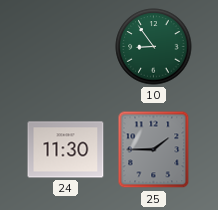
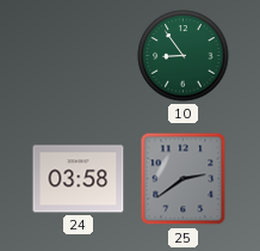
24: 11:30 -> 03:58
25: 1:45 -> 2:39
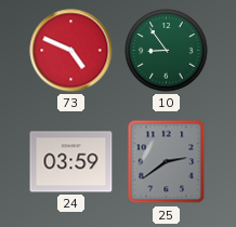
73: none -> 4:49
24: 03:58 -> 03:59
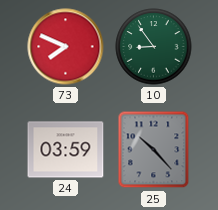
73: 4:49 -> 7:49
25: 2:39 -> 10:23
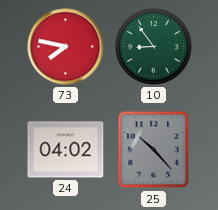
73: 7:49 -> 7:47
24: 03:59 -> 04:02
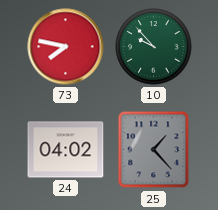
10: 8:54 -> 9:53
25: 10:23 -> 1:23
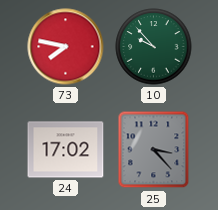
24: 04:02 -> 17:02
25: 1:23 -> 3:23
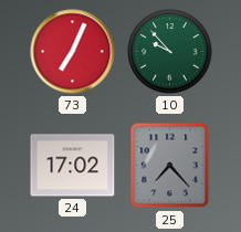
73: 7:47 -> 7:04
25: 3:23 -> 7:23
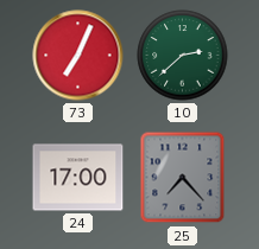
10: 9:53 -> 2:38
24: 17:02 -> 17:00
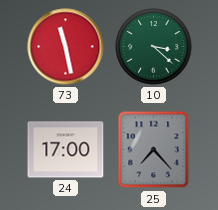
73: 7:04 -> 11:28
10: 2:38 -> 3:22
